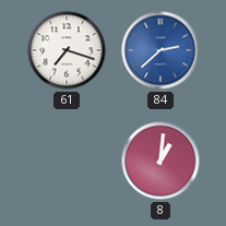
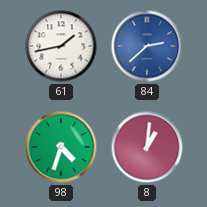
61: 7:18 -> 1:43
98: none -> 4:33
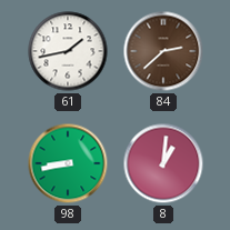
84 dial: blue -> brown
98: 4:33 -> 8:43
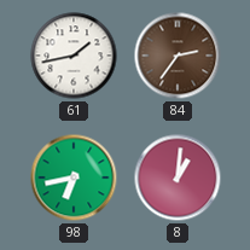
84: 2:38 -> 2:36
98: 8:43 -> 6:43
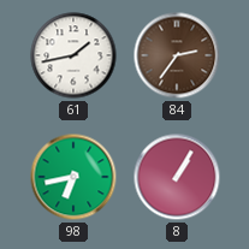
8: 1:01 -> 1:05
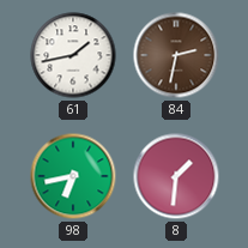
84: 2:36 -> 2:32
8: 1:05 -> 1:31
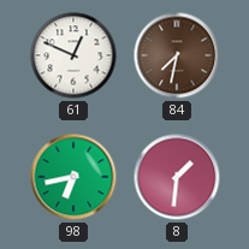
61: 1:43 -> 12:49
84: 2:32 -> 7:32
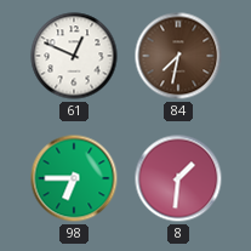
98: 6:43 -> 6:45
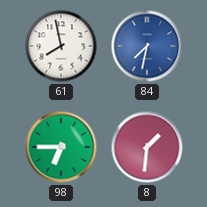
61: 12:49 -> 7:58
84 dial: brown -> blue
